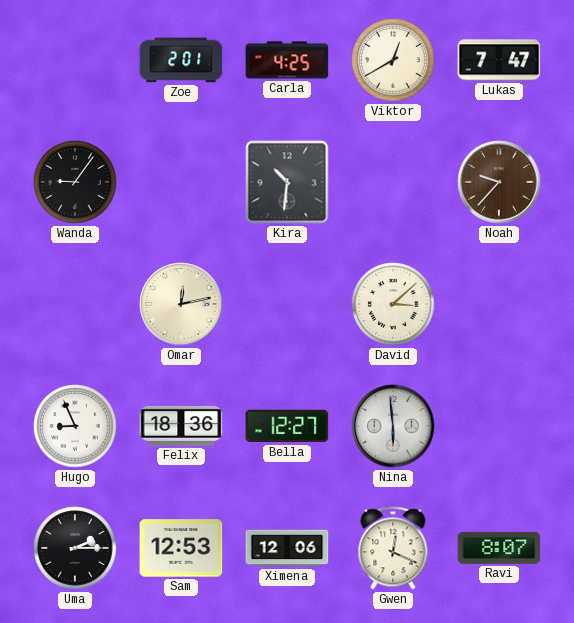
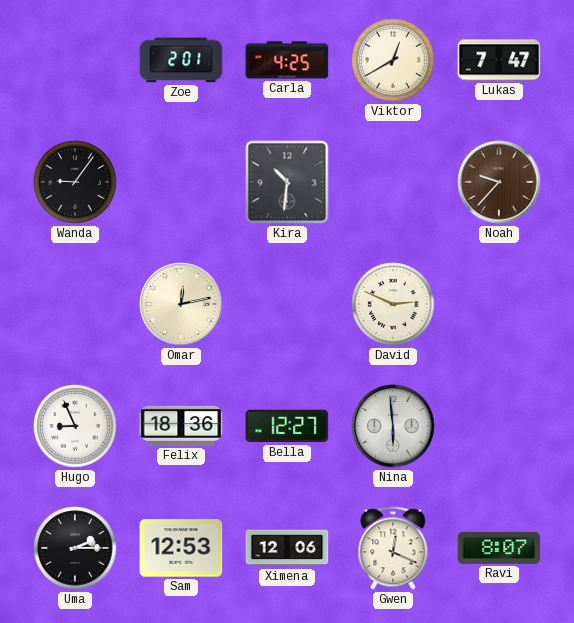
David: 3:08 -> 2:49
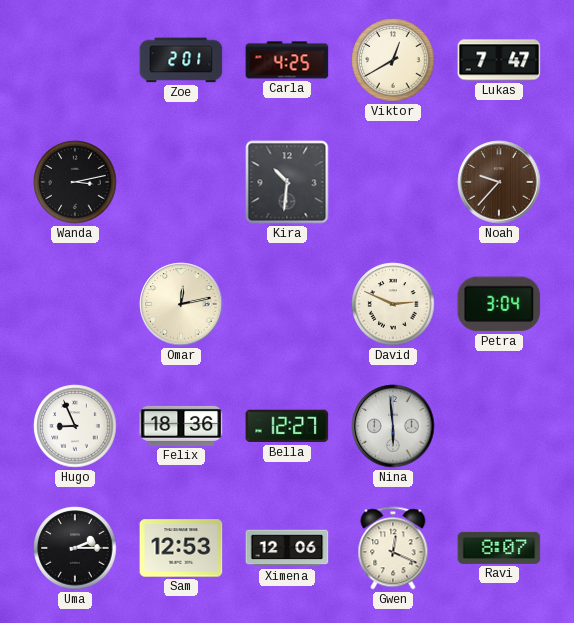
Wanda: 9:06 -> 3:13
Petra: none -> 3:04
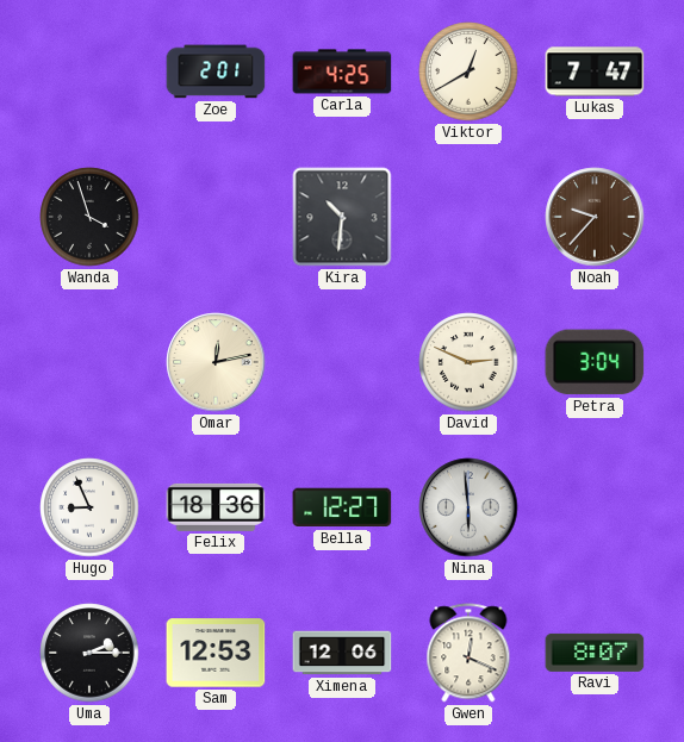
Wanda: 3:13 -> 3:57
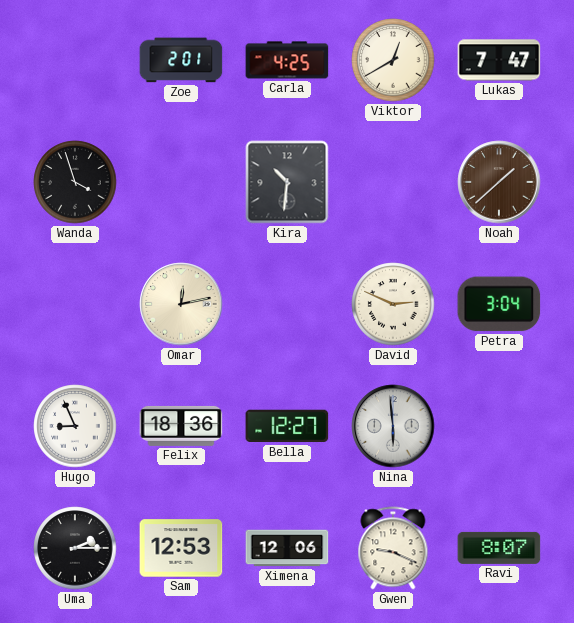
Noah: 9:37 -> 1:38
Gwen: 12:19 -> 9:19
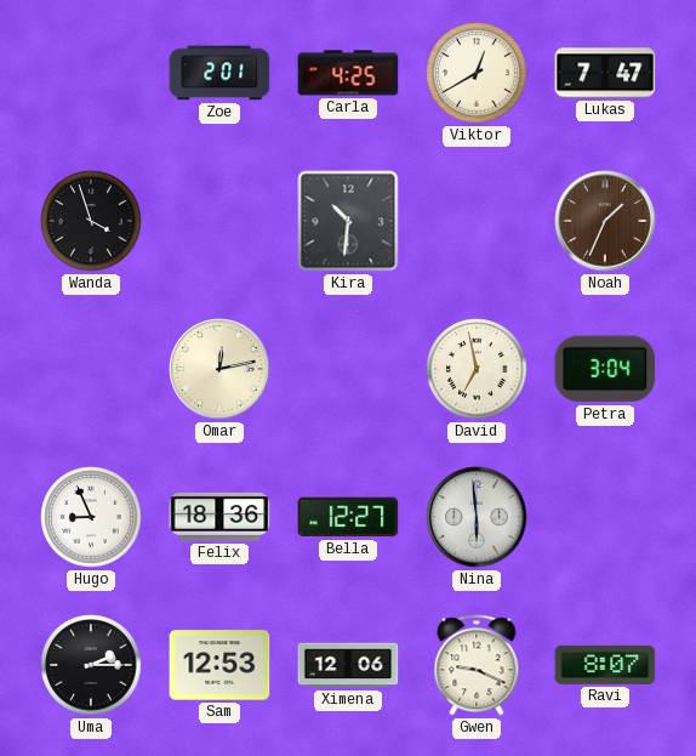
Noah: 1:38 -> 1:34
David: 2:49 -> 6:58
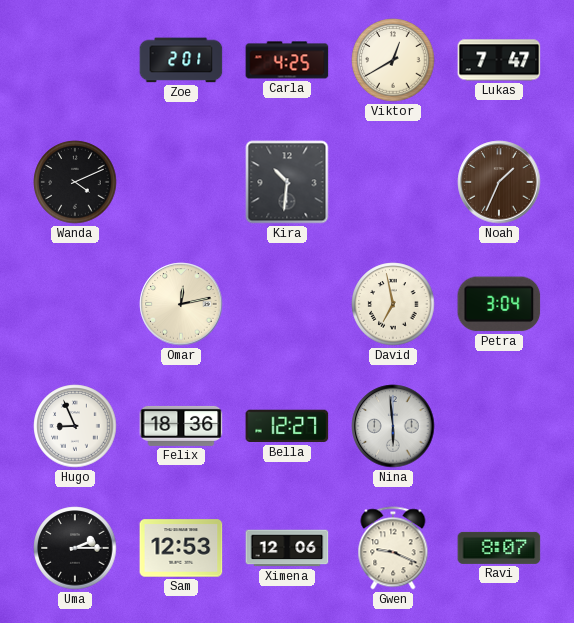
Wanda: 3:57 -> 4:11
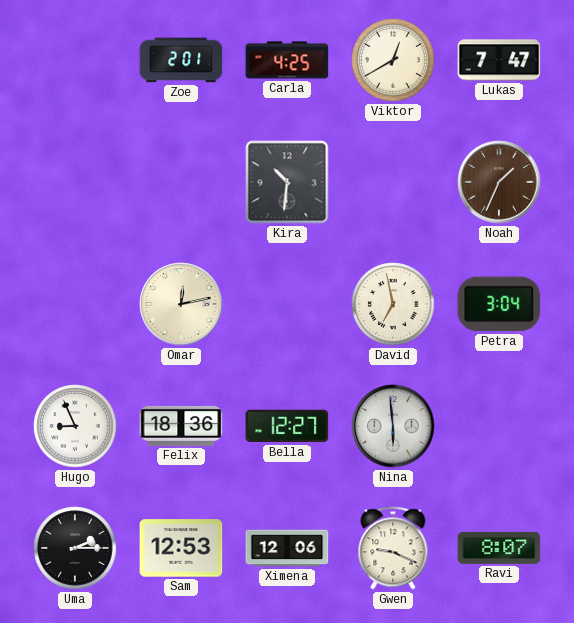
Wanda: 4:11 -> none
